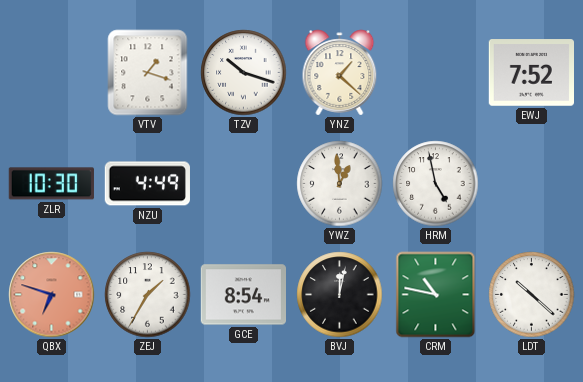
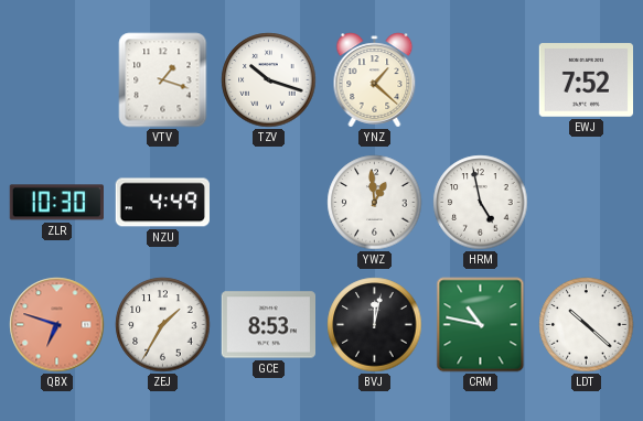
GCE: 8:54 -> 8:53
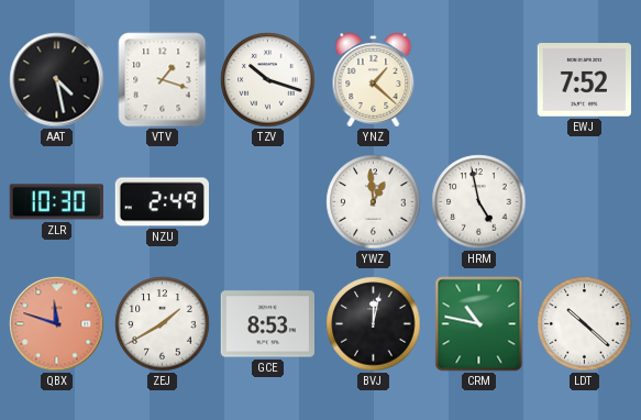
AAT: none -> 4:28
NZU: 4:49 -> 2:49
QBX: 6:48 -> 11:48
ZEJ: 1:35 -> 1:40
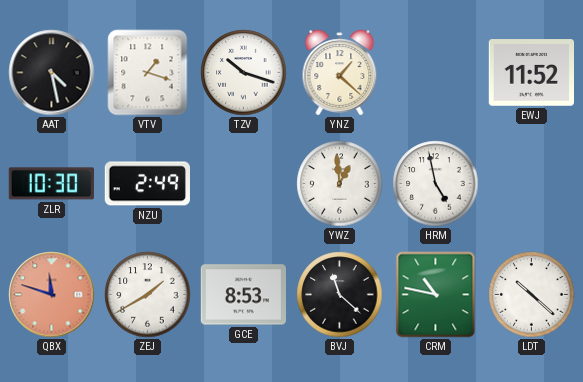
EWJ: 7:52 -> 11:52
BVJ: 12:02 -> 11:22
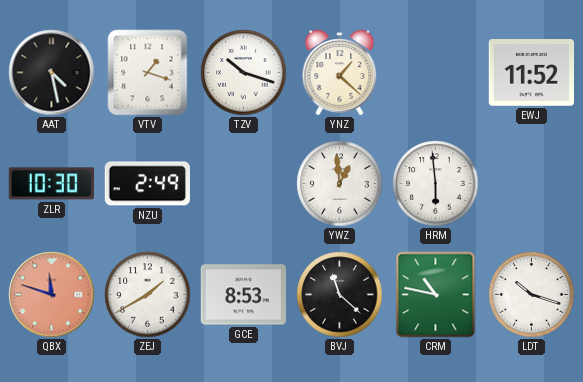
HRM: 4:58 -> 5:59
LDT: 10:22 -> 10:18
